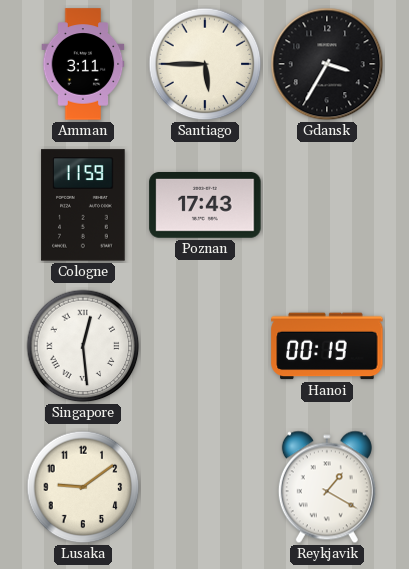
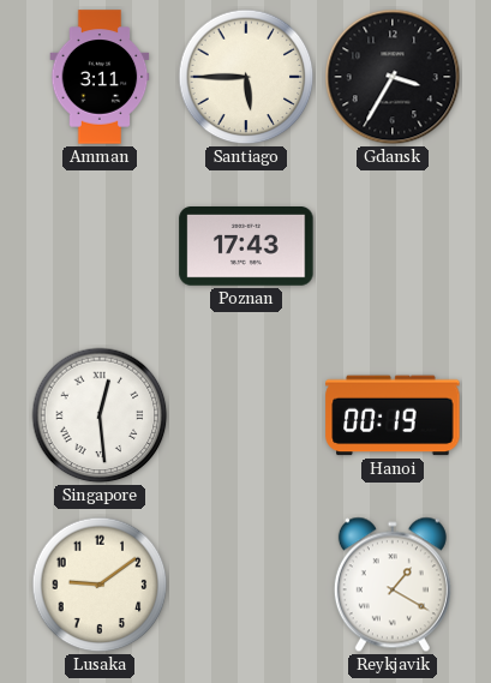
Cologne: 11:59 -> none
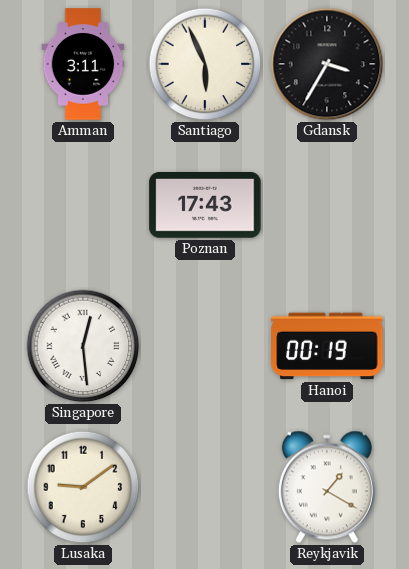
Santiago: 5:45 -> 5:56
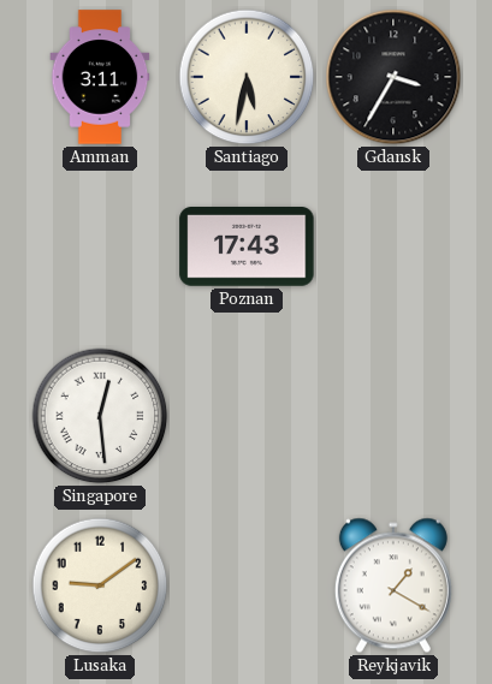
Santiago: 5:56 -> 5:32
Hanoi: 00:19 -> none
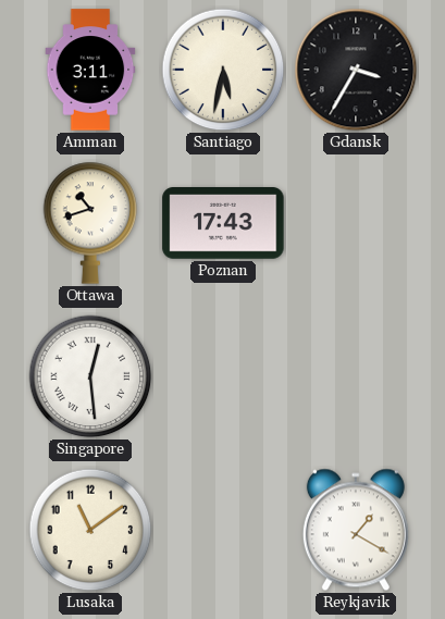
Ottawa: none -> 10:42
Lusaka: 9:09 -> 11:09
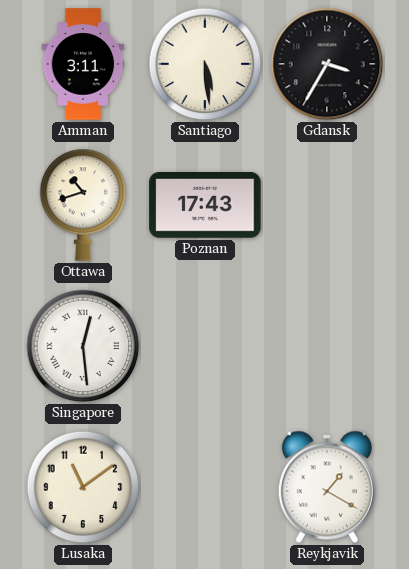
Santiago: 5:32 -> 5:29
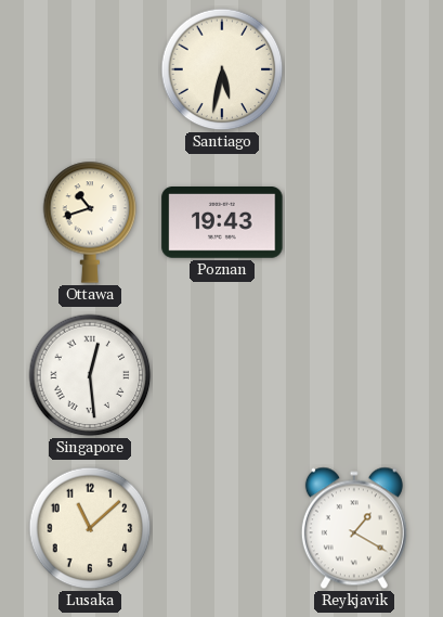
Amman: 3:11 -> none
Santiago: 5:29 -> 5:32
Gdansk: 3:35 -> none
Poznan: 17:43 -> 19:43
Lusaka: 11:09 -> 11:08
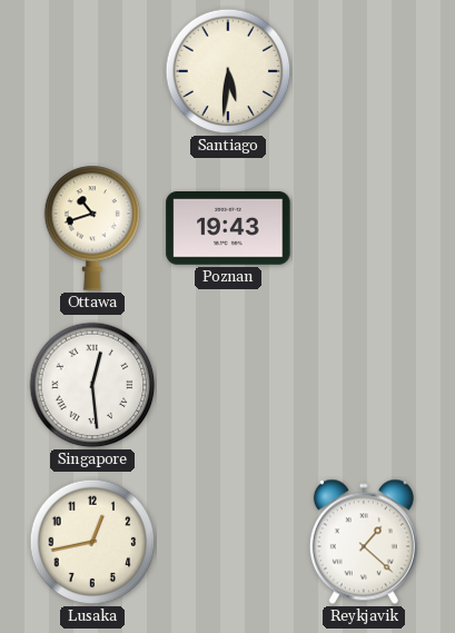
Santiago: 5:32 -> 5:31
Lusaka: 11:08 -> 12:43
Reykjavik: 1:20 -> 1:22
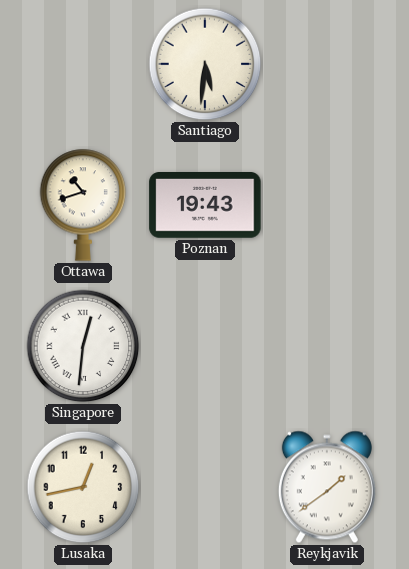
Singapore: 12:29 -> 12:31
Reykjavik: 1:22 -> 1:39
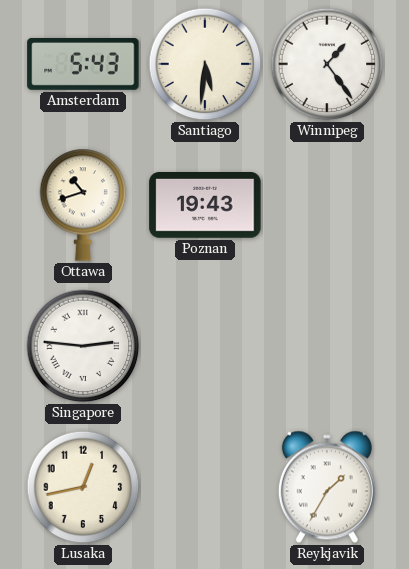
Amsterdam: none -> 5:43
Winnipeg: none -> 1:24
Singapore: 12:31 -> 2:46
Reykjavik: 1:39 -> 1:35
